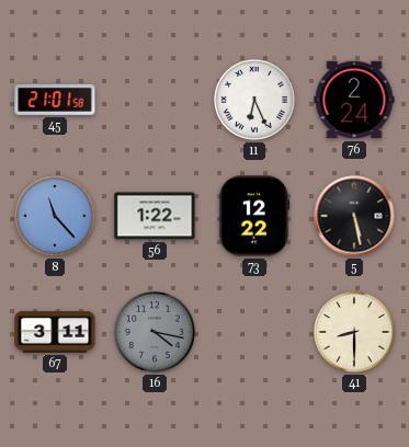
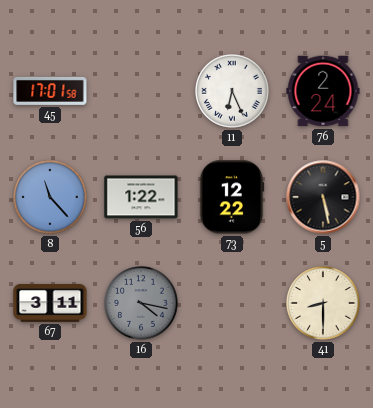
45: 21:01 -> 17:01
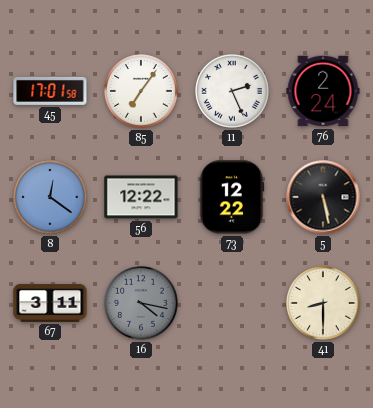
85: none -> 7:06
11: 6:26 -> 2:26
8: 11:23 -> 12:21
56: 1:22 -> 12:22
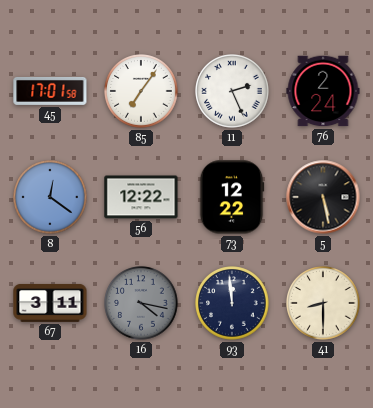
93: none -> 11:59
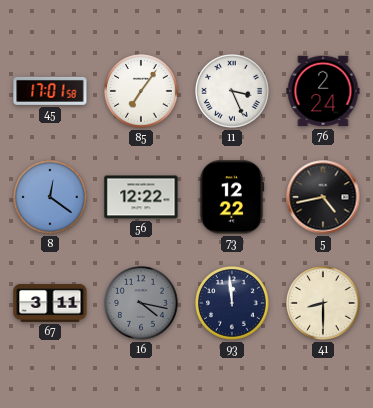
11: 2:26 -> 3:26
5: 5:28 -> 4:43
